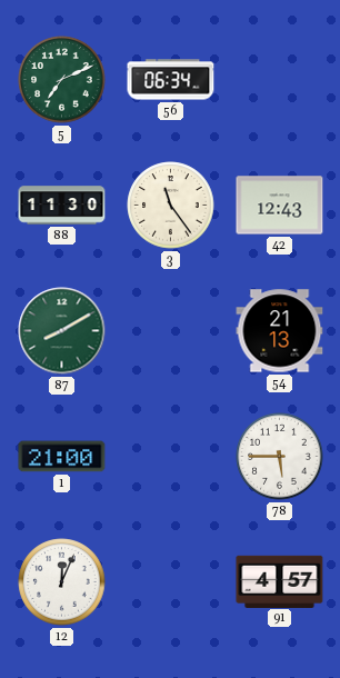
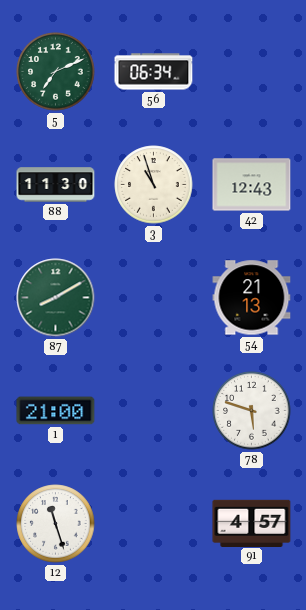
3: 11:24 -> 10:57
78: 5:45 -> 5:48
12: 12:04 -> 11:27
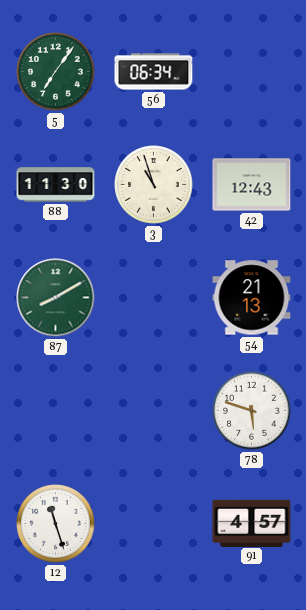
5: 7:11 -> 7:06
1: 21:00 -> none
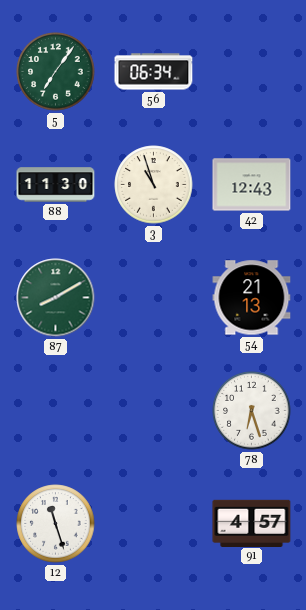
78: 5:48 -> 6:27
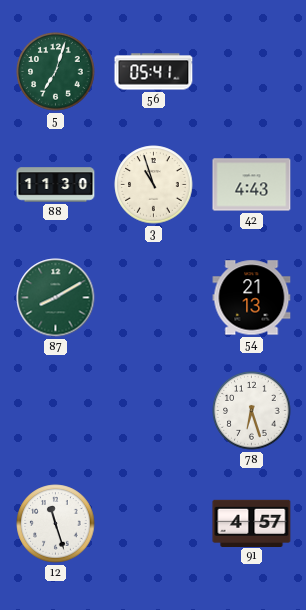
5: 7:06 -> 7:03
56: 06:34 -> 05:41
42: 12:43 -> 4:43
